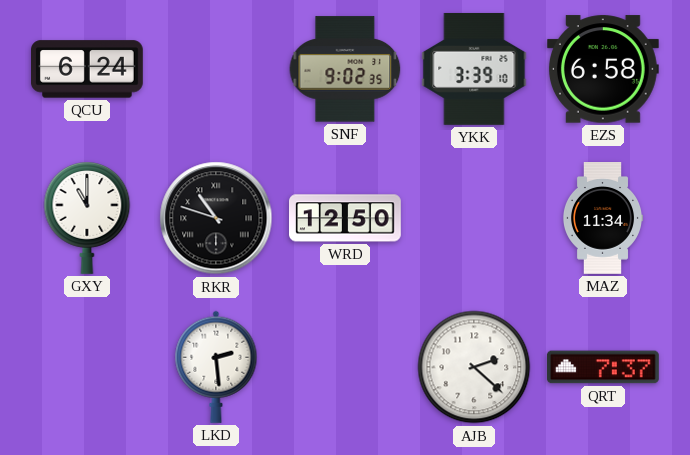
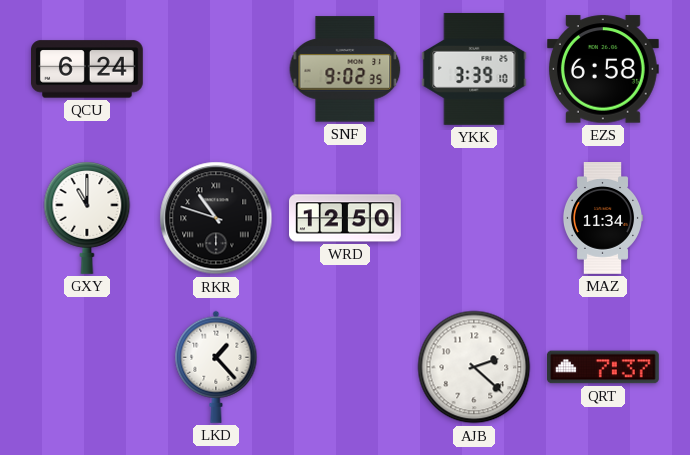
LKD: 2:29 -> 1:23
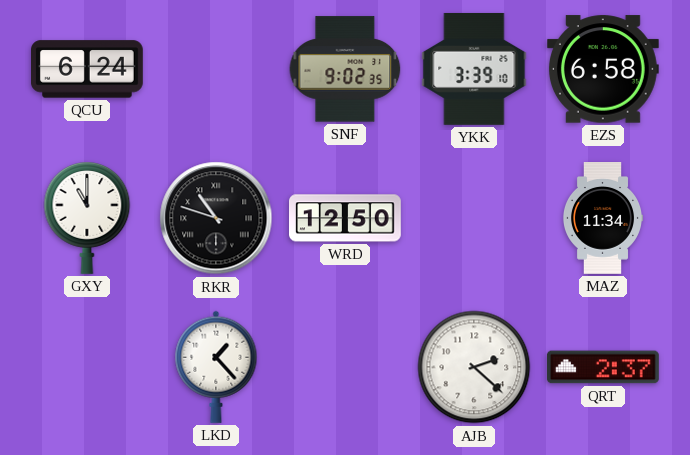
QRT: 7:37 -> 2:37
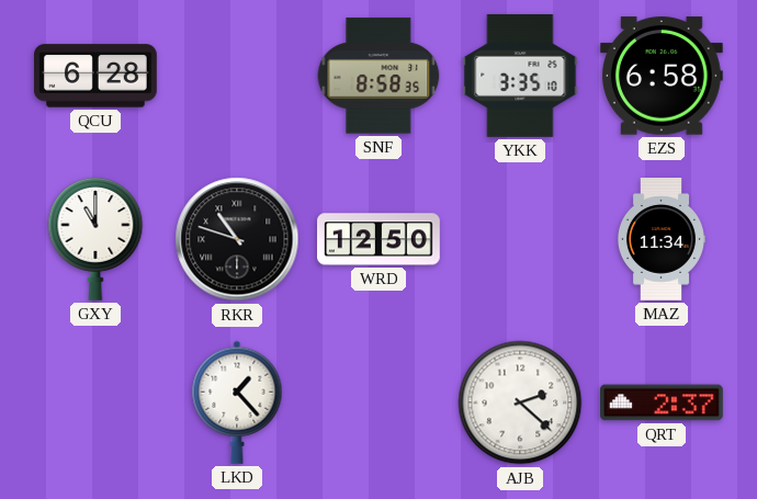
QCU: 6:24 -> 6:28
SNF: 9:02 -> 8:58
YKK: 3:39 -> 3:35
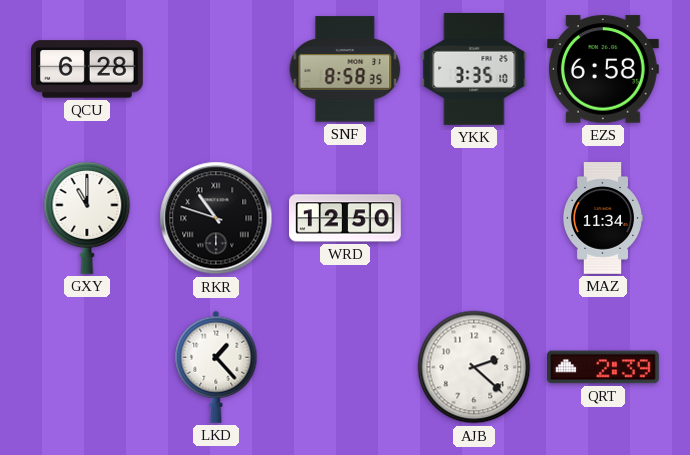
QRT: 2:37 -> 2:39
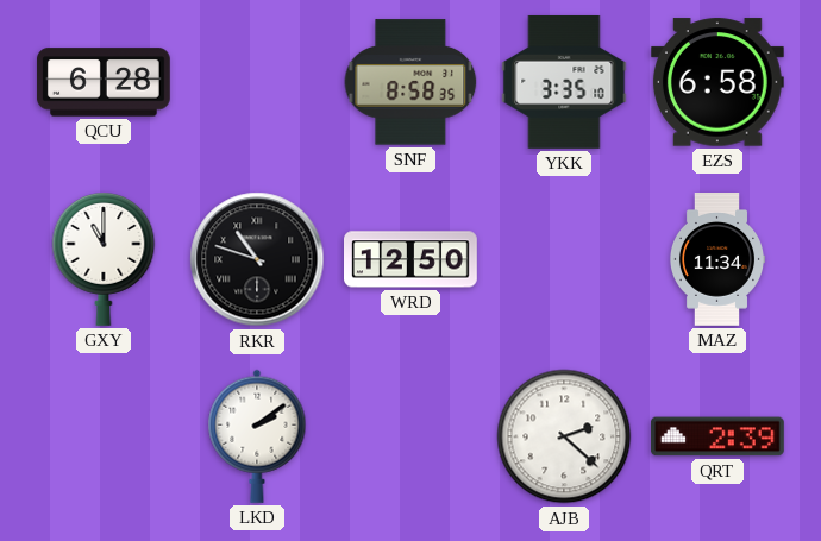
LKD: 1:23 -> 2:09
